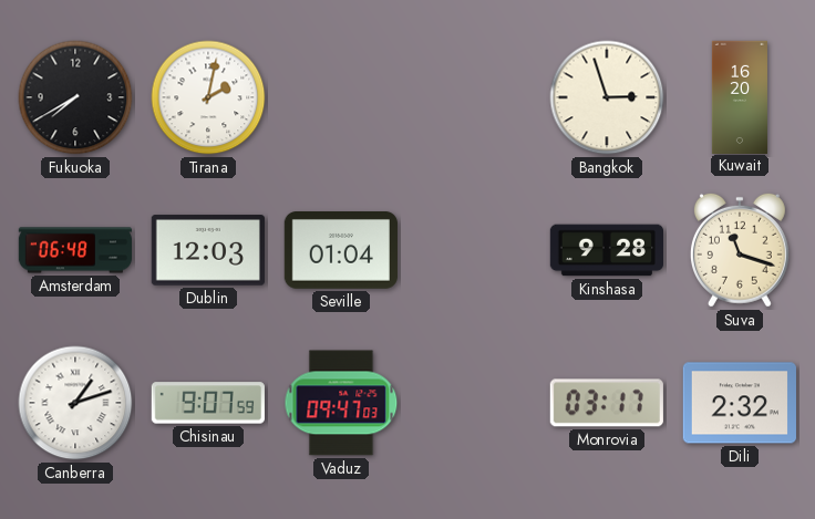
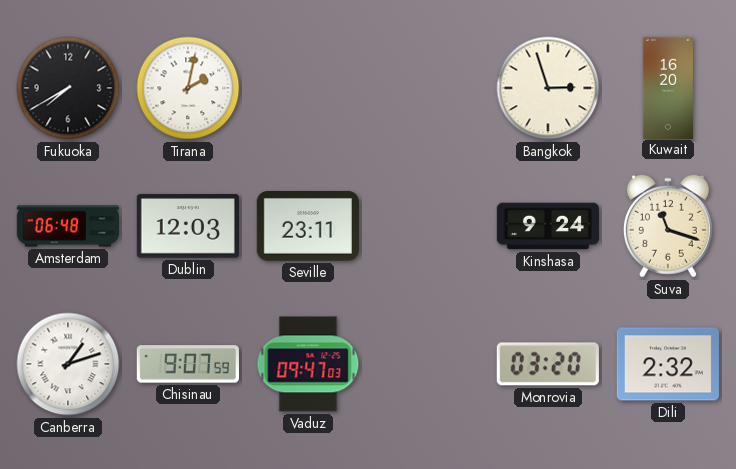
Seville: 01:04 -> 23:11
Kinshasa: 9:28 -> 9:24
Monrovia: 03:17 -> 03:20
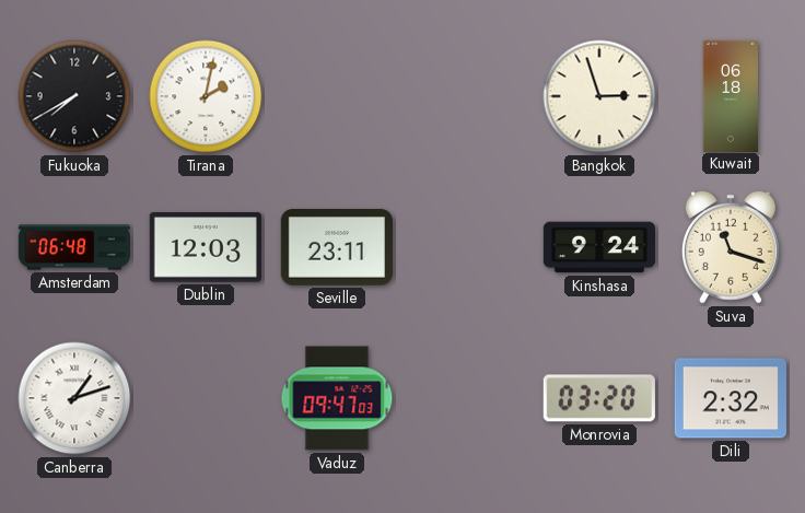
Kuwait: 16:20 -> 06:18
Chisinau: 9:07 -> none
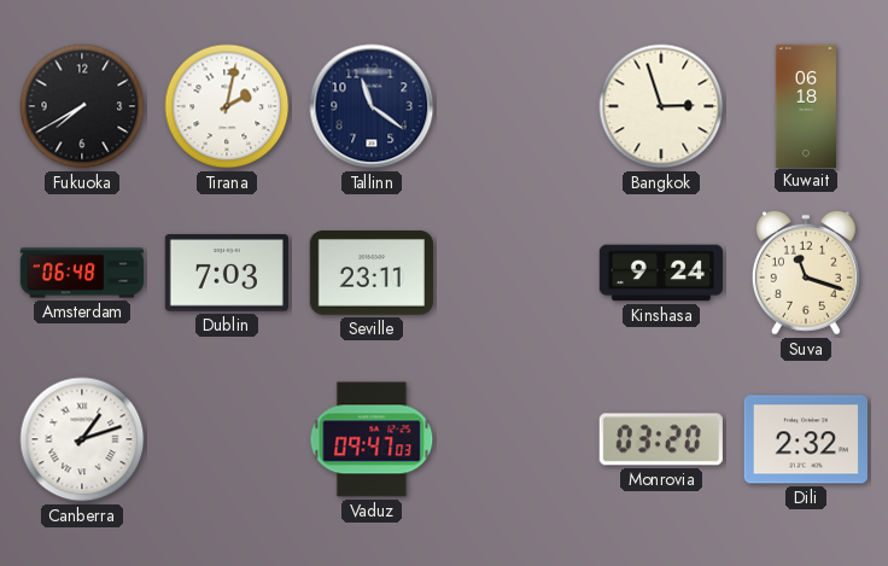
Tallinn: none -> 11:21
Dublin: 12:03 -> 7:03
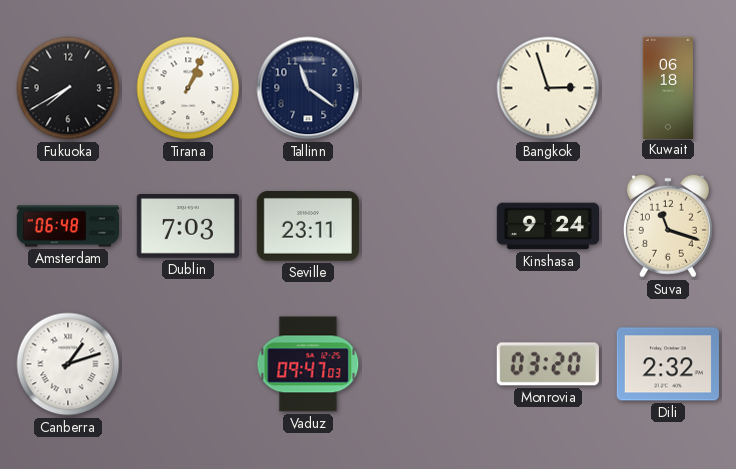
Tirana: 2:02 -> 1:04
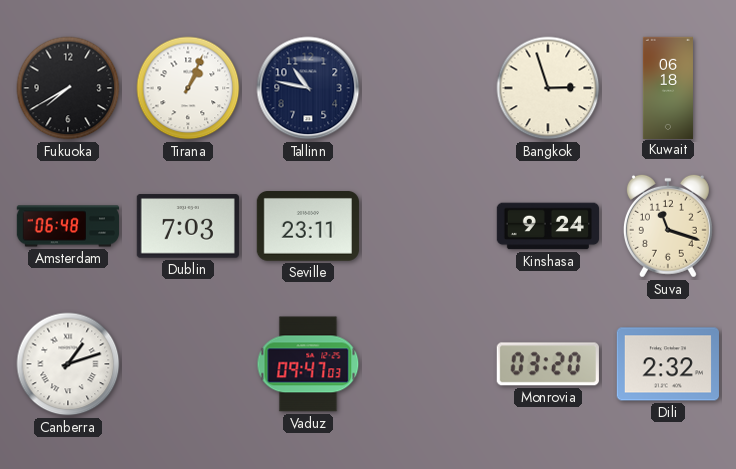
Tallinn: 11:21 -> 10:47
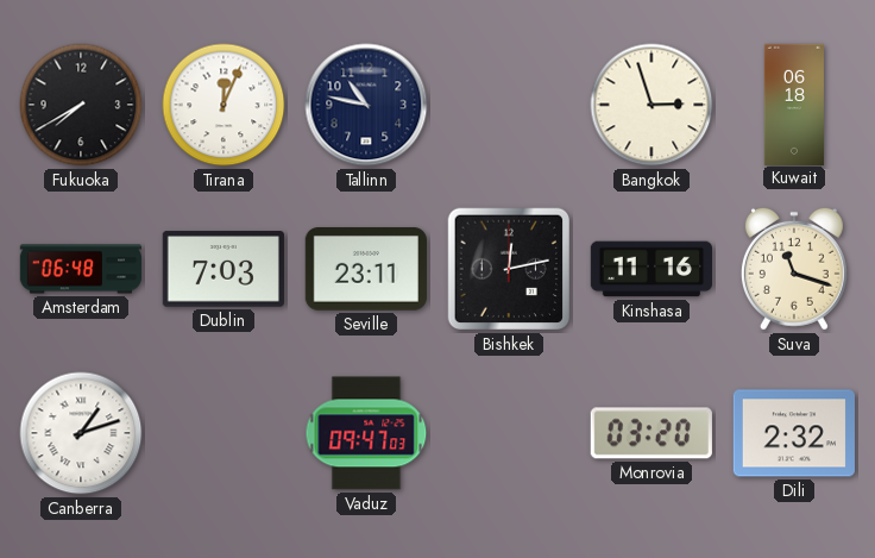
Tirana: 1:04 -> 12:04
Bishkek: none -> 12:13
Kinshasa: 9:24 -> 11:16
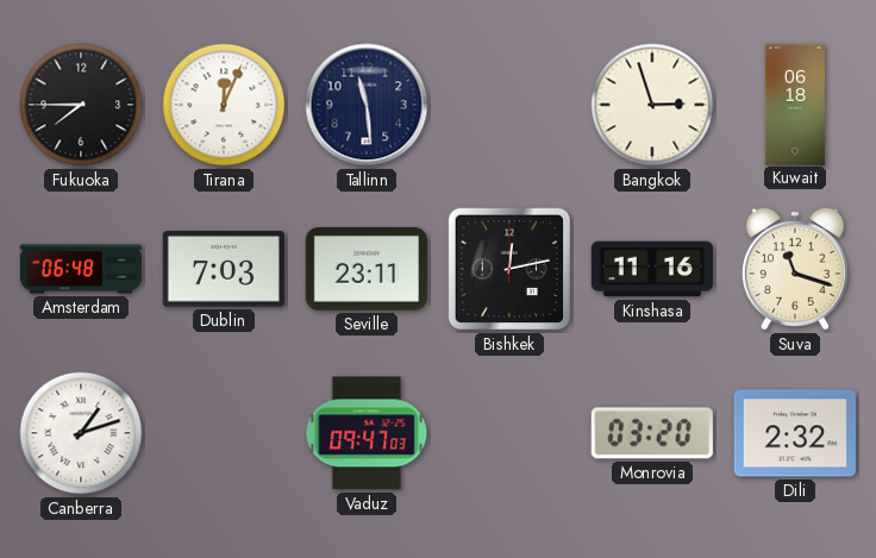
Fukuoka: 7:40 -> 7:45
Tallinn: 10:47 -> 11:29
